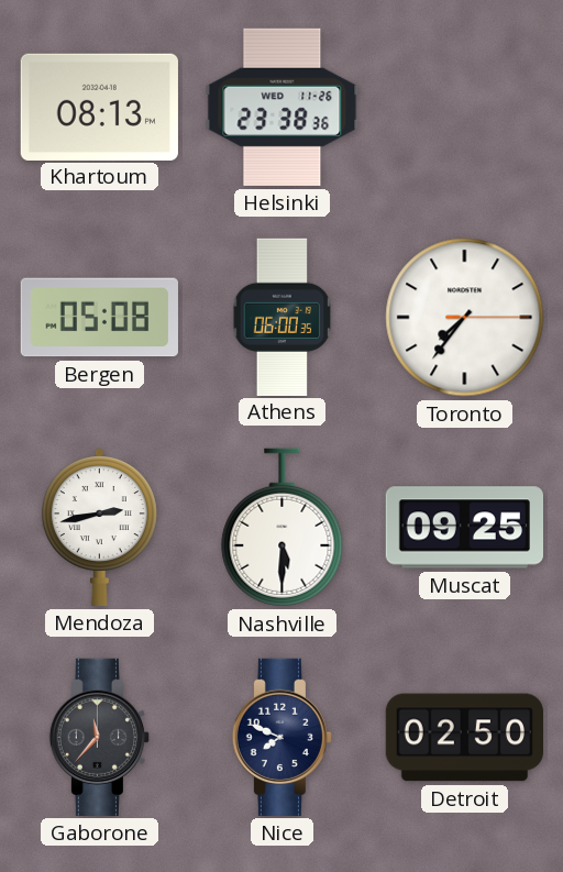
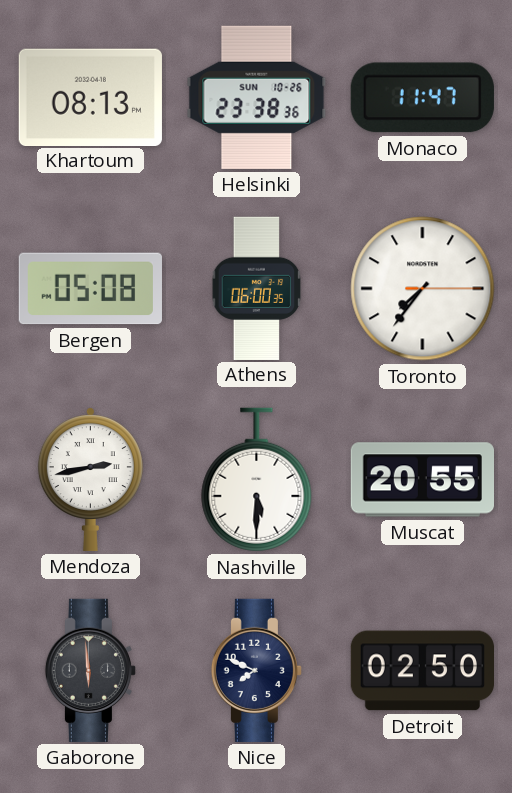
Helsinki date: WED 11-26 -> SUN 10-26
Monaco: none -> 11:47
Muscat: 09:25 -> 20:55
Gaborone: 11:37 -> 5:59
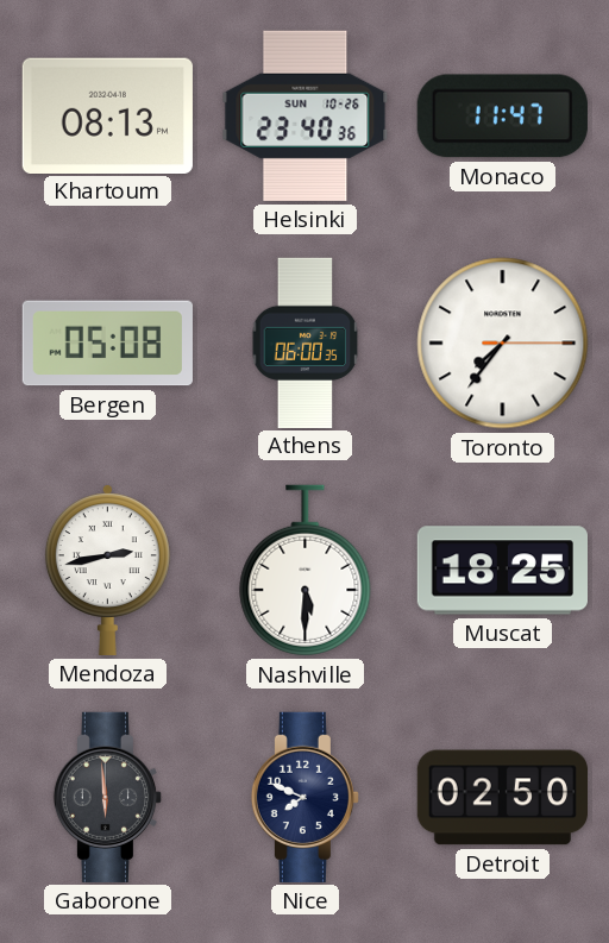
Helsinki: 23:38 -> 23:40
Muscat: 20:55 -> 18:25
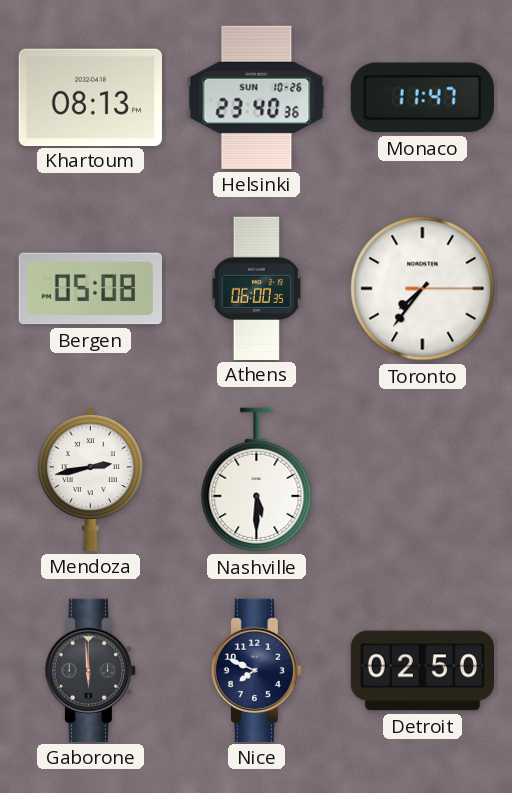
Muscat: 18:25 -> none
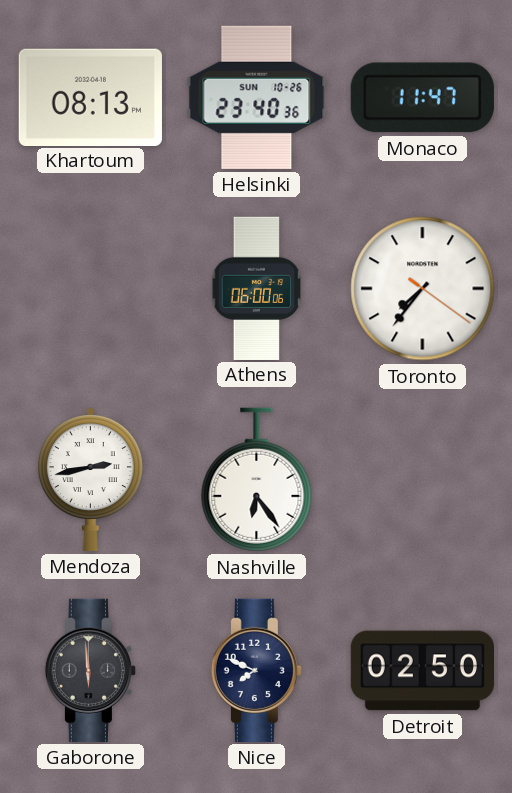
Bergen: 05:08 -> none
Athens: 06:00:35 -> 06:00:06
Toronto: 7:36:15 -> 7:36:21
Nashville: 5:30 -> 6:24
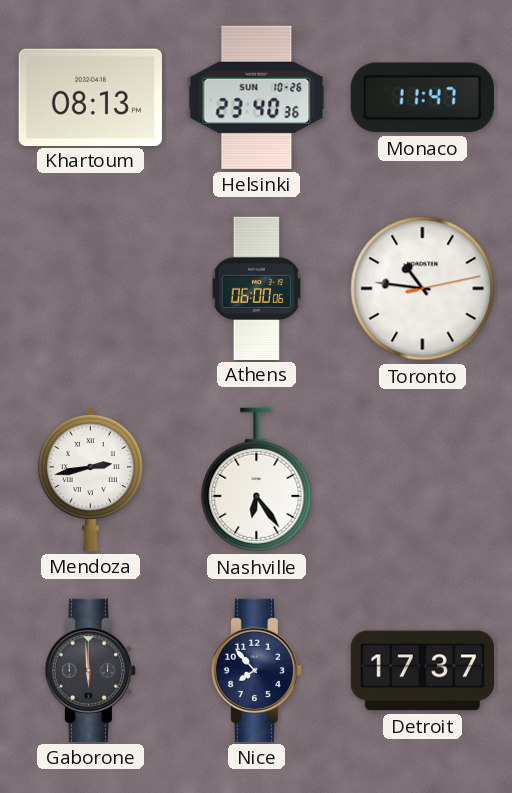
Toronto: 7:36 -> 10:46
Nice: 7:49 -> 7:53
Detroit: 02:50 -> 17:37
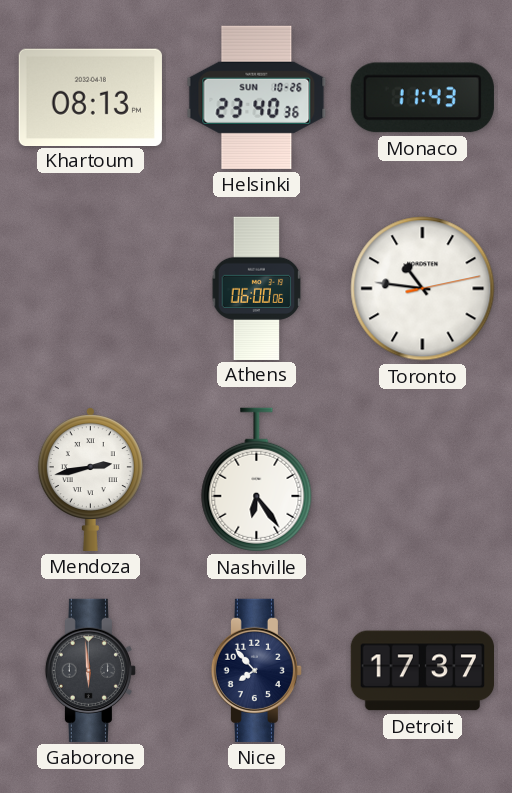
Monaco: 11:47 -> 11:43
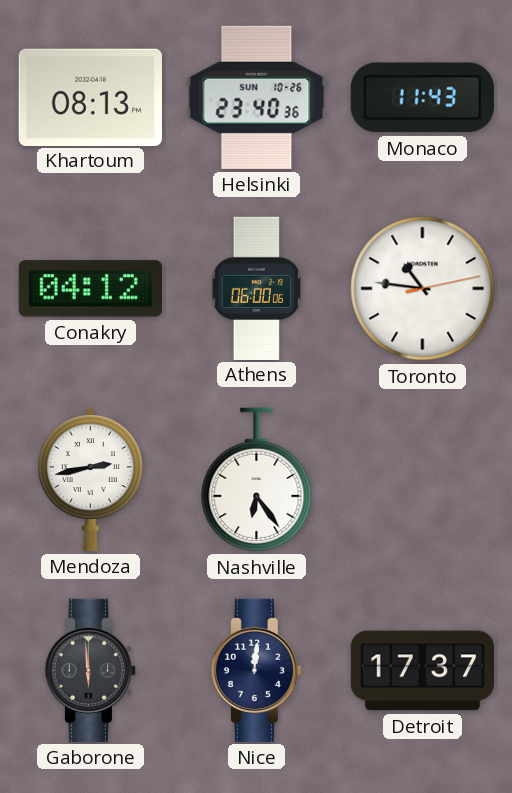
Conakry: none -> 04:12
Nice: 7:53 -> 12:01
